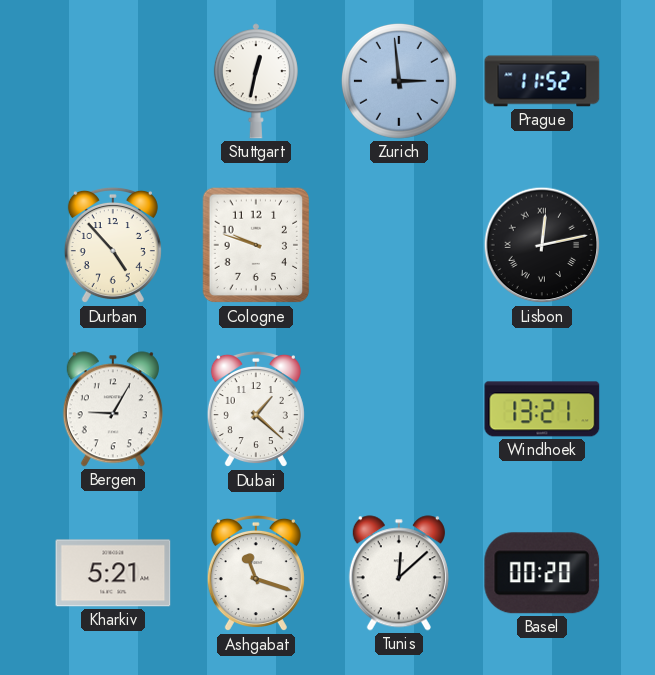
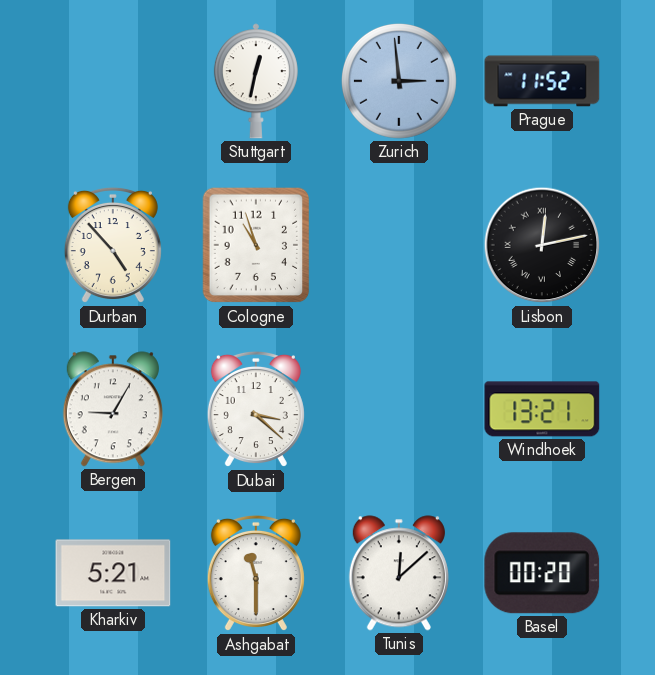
Cologne: 9:48 -> 10:57
Dubai: 1:22 -> 3:22
Ashgabat: 11:18 -> 11:30
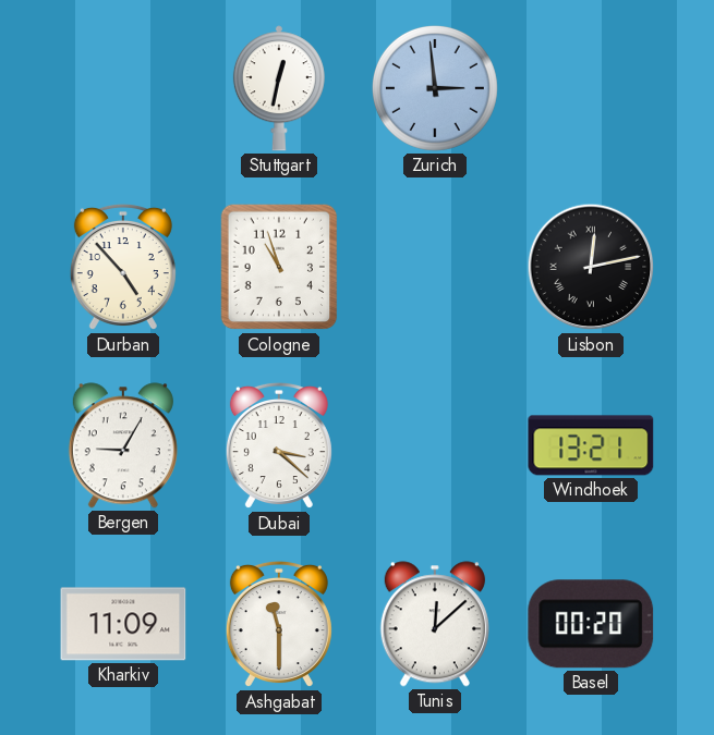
Prague: 11:52 -> none
Kharkiv: 5:21 -> 11:09
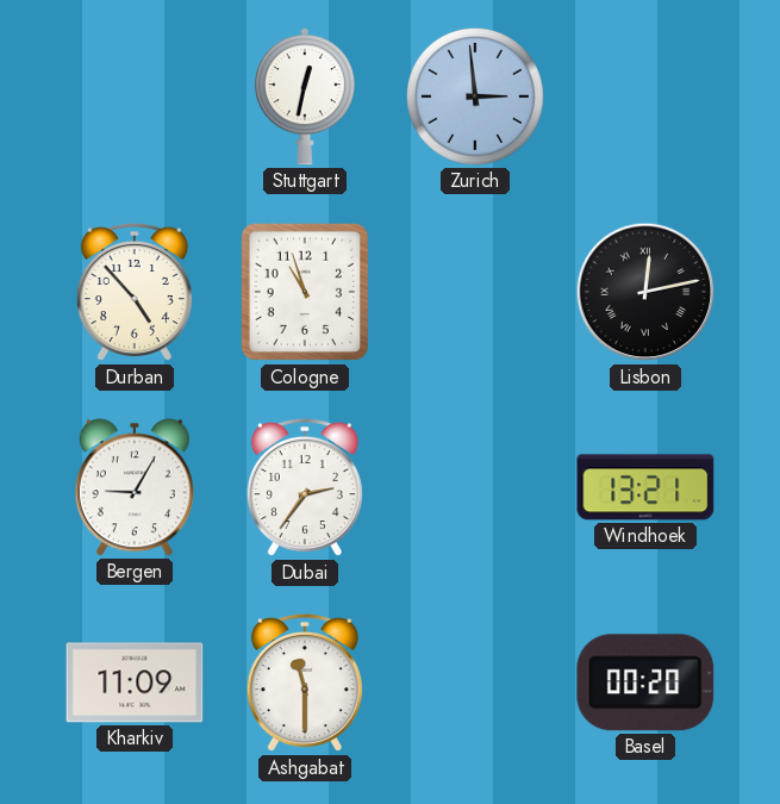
Dubai: 3:22 -> 2:36
Tunis: 12:08 -> none
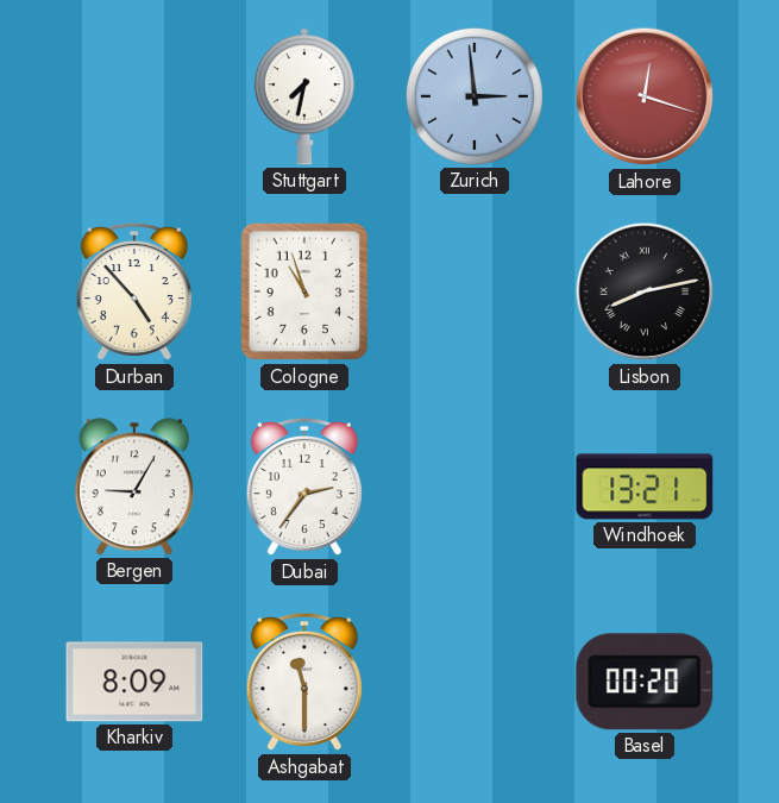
Stuttgart: 12:32 -> 7:32
Lahore: none -> 12:18
Lisbon: 12:13 -> 8:13
Kharkiv: 11:09 -> 8:09
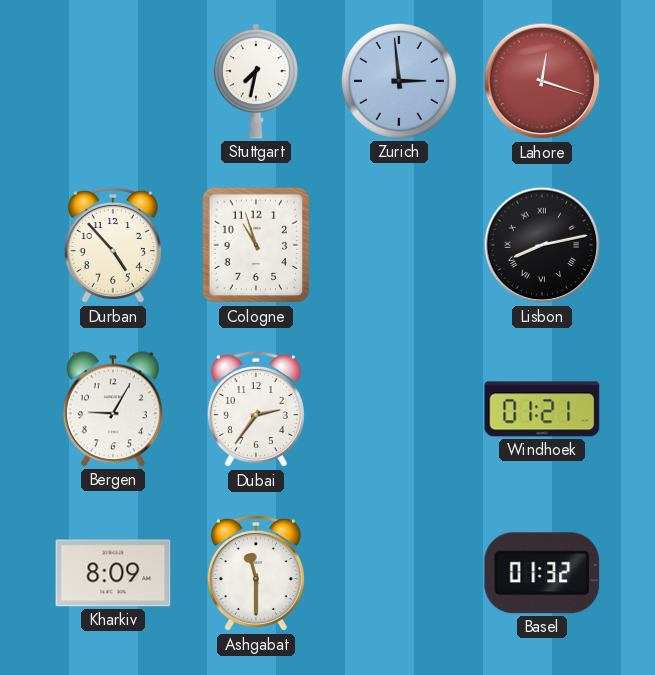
Windhoek: 13:21 -> 01:21
Basel: 00:20 -> 01:32
